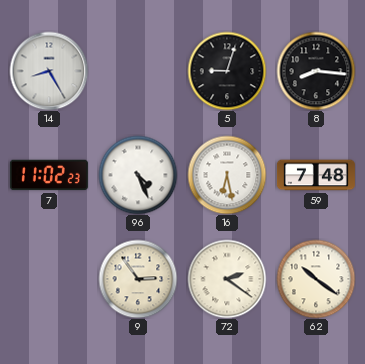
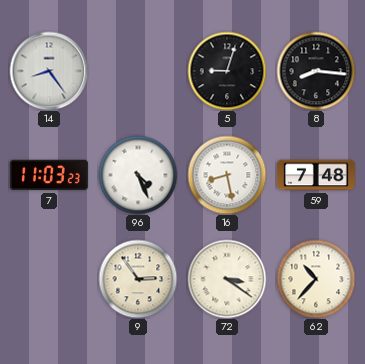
14: 8:25 -> 8:24
7: 11:02 -> 11:03
16: 6:28 -> 8:28
72: 2:21 -> 3:21
62: 10:21 -> 10:37
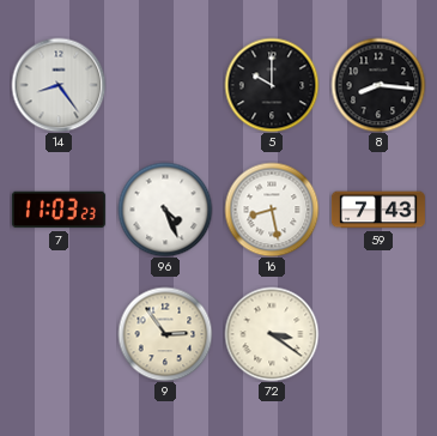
5: 9:03 -> 10:00
59: 7:48 -> 7:43
62: 10:37 -> none
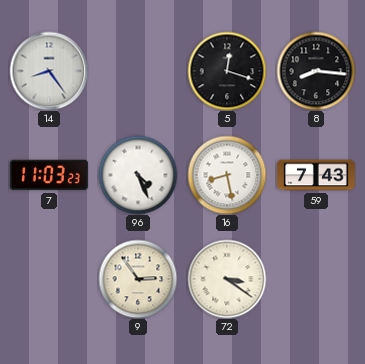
5: 10:00 -> 12:18
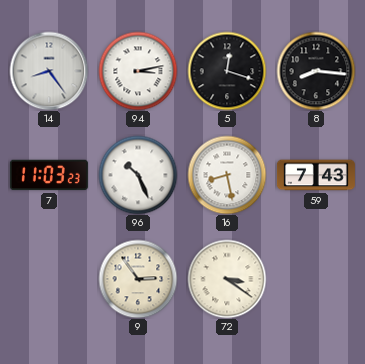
94: none -> 3:13
96: 4:26 -> 10:26
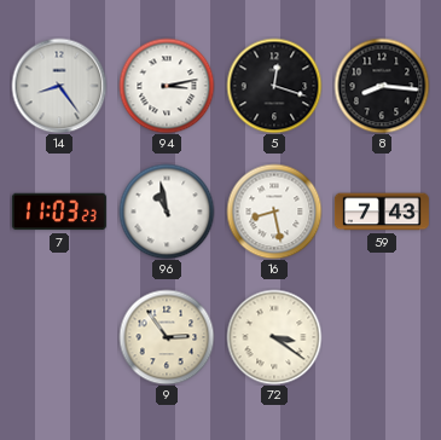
96: 10:26 -> 10:58
